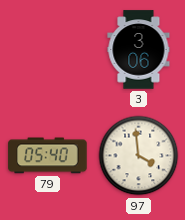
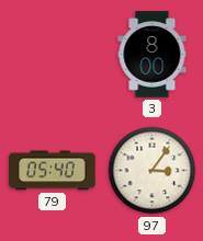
3: 3:06 -> 8:00
97: 3:59 -> 3:06
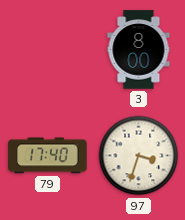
79: 05:40 -> 17:40
97: 3:06 -> 3:33
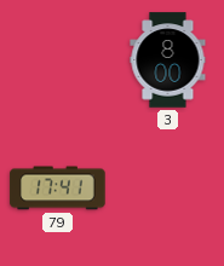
79: 17:40 -> 17:41
97: 3:33 -> none
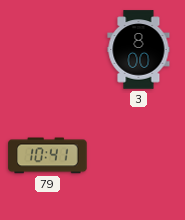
79: 17:41 -> 10:41
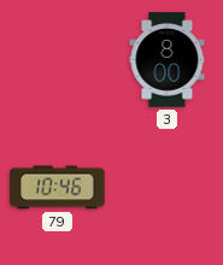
79: 10:41 -> 10:46
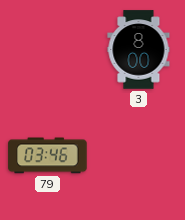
79: 10:46 -> 03:46
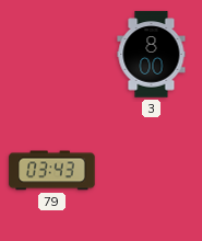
79: 03:46 -> 03:43
